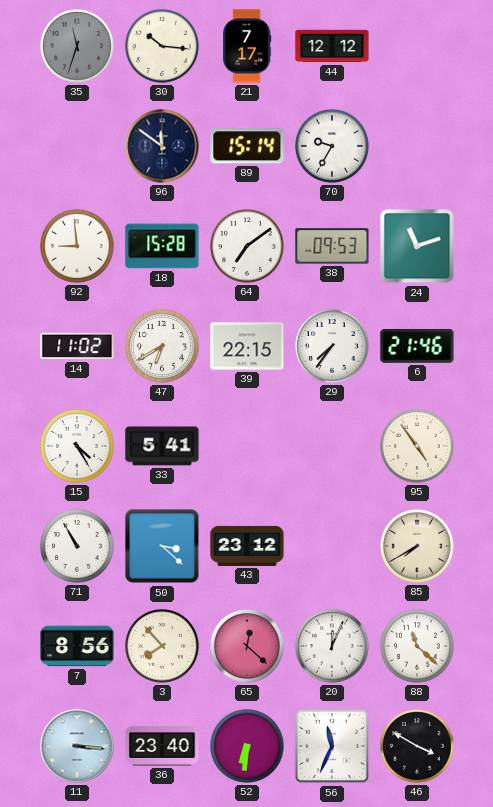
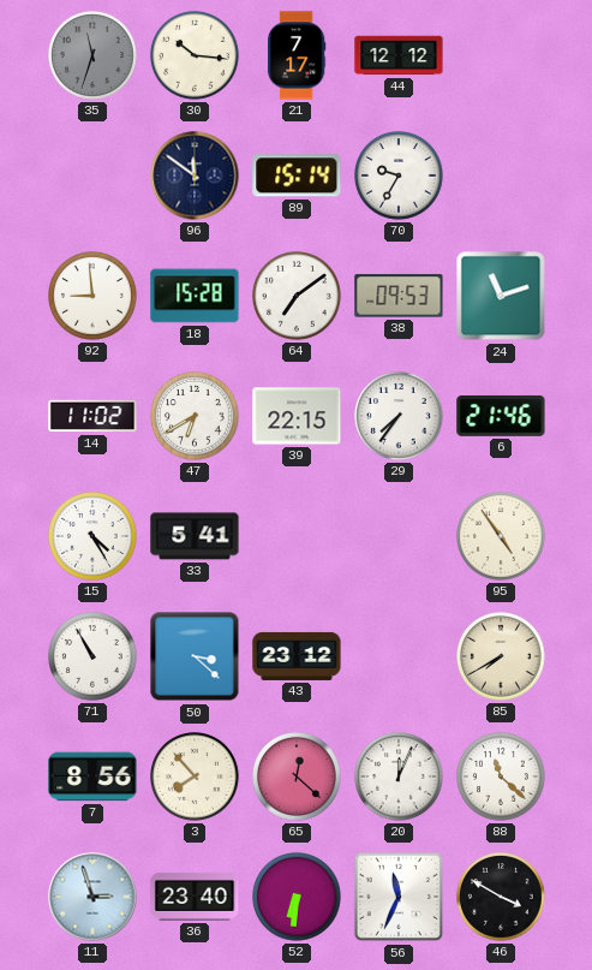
11: 3:16 -> 2:57
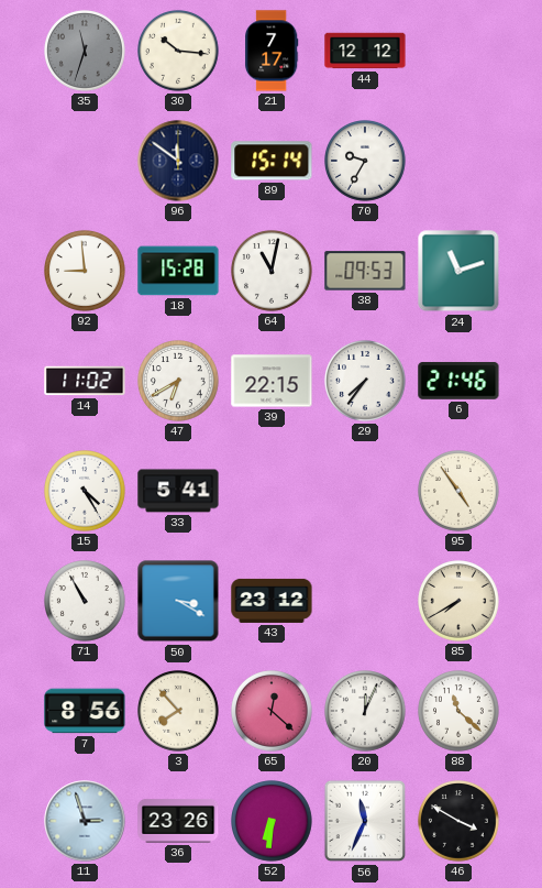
64: 7:09 -> 11:02
50: 3:22 -> 3:20
36: 23:40 -> 23:26
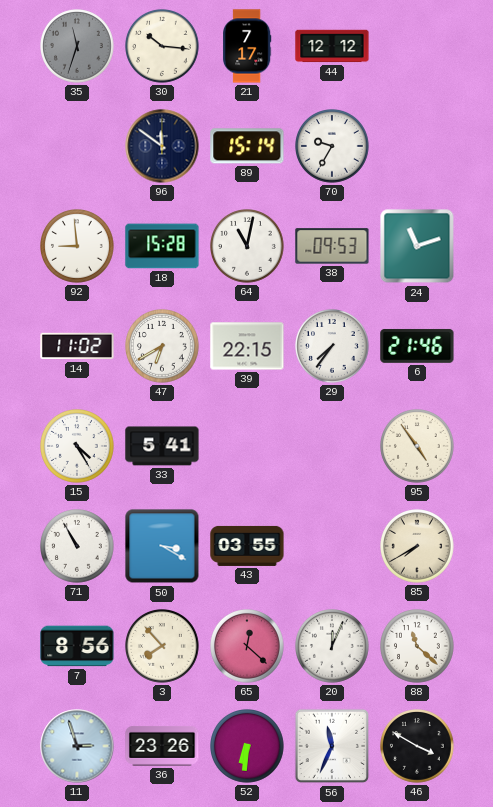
43: 23:12 -> 03:55
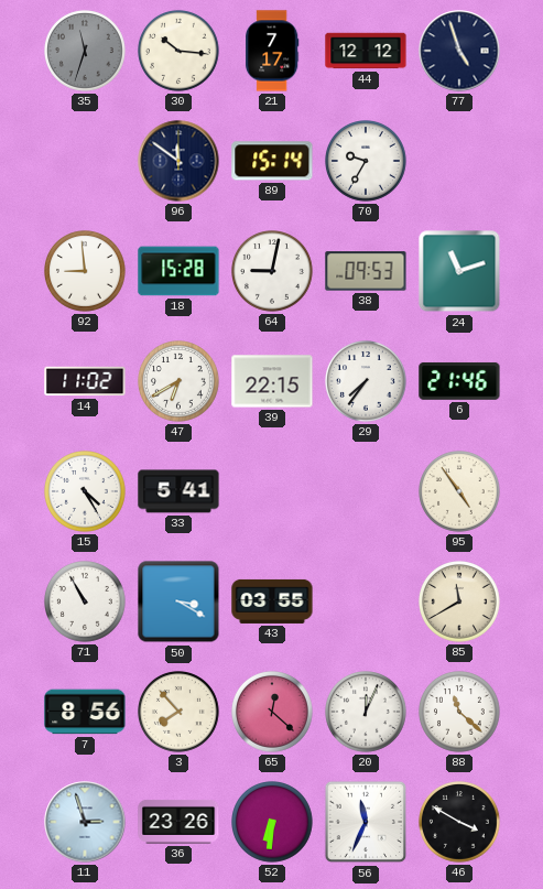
77: none -> 4:57
64: 11:02 -> 9:02
85: 7:40 -> 11:40
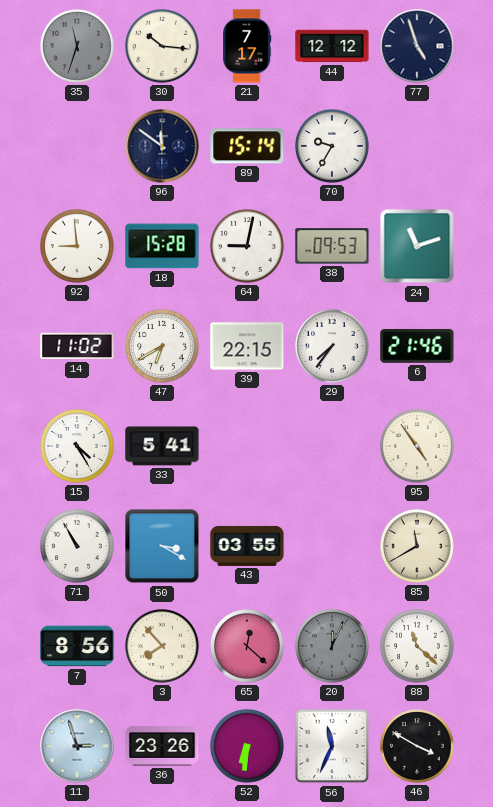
20 dial: white -> grey
